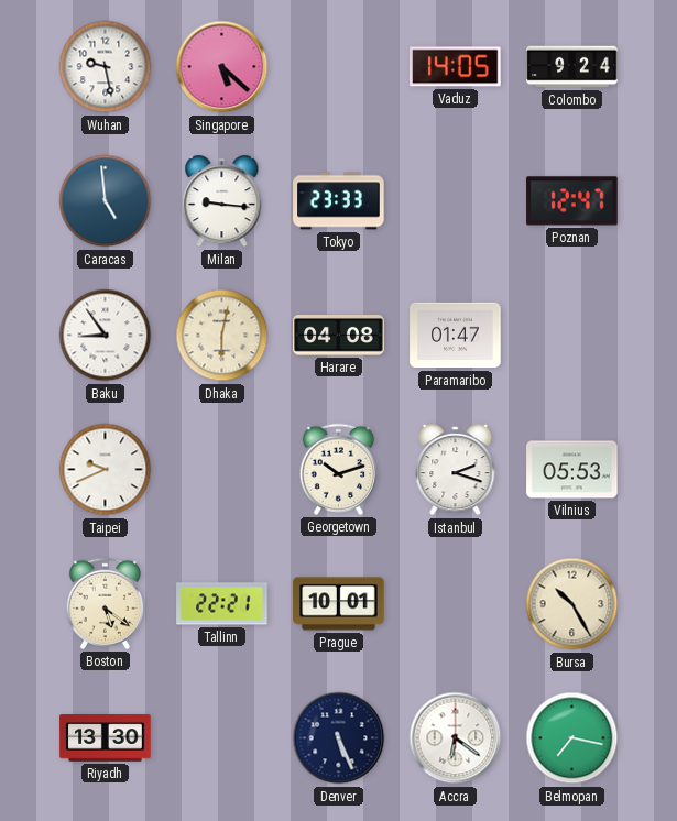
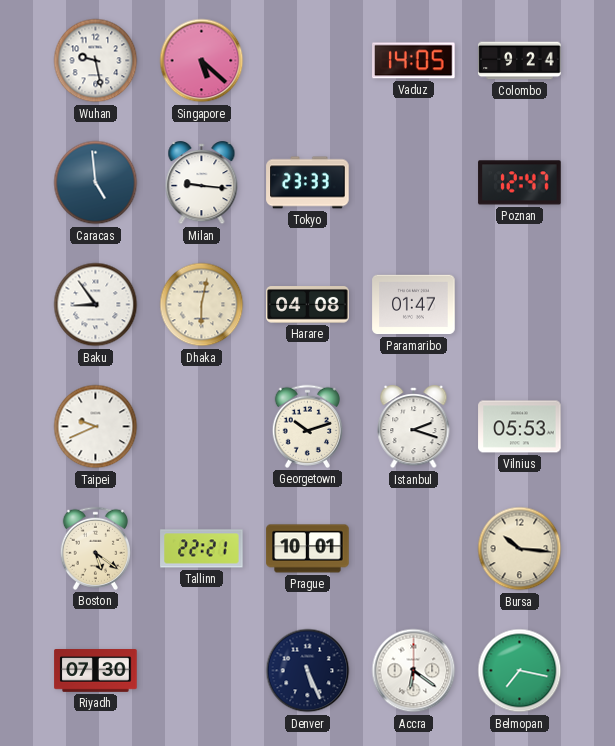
Bursa: 10:25 -> 10:16
Riyadh: 13:30 -> 07:30
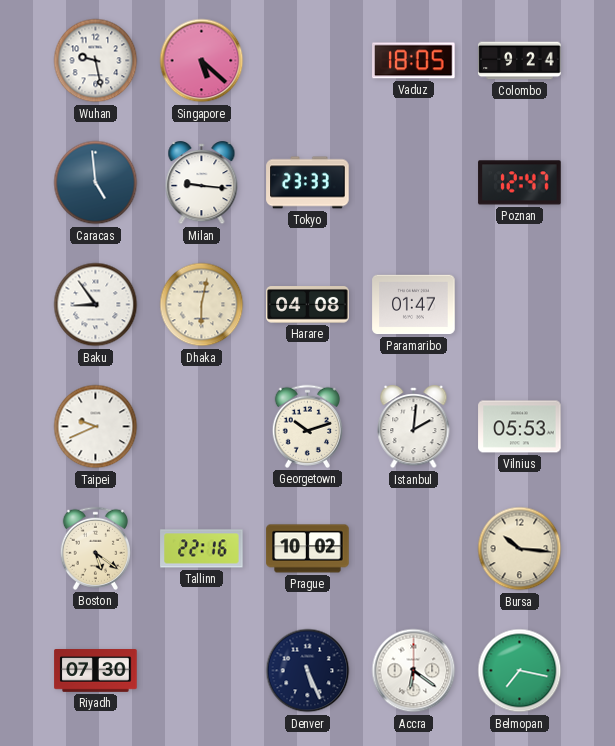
Vaduz: 14:05 -> 18:05
Istanbul: 2:18 -> 2:01
Tallinn: 22:21 -> 22:16
Prague: 10:01 -> 10:02
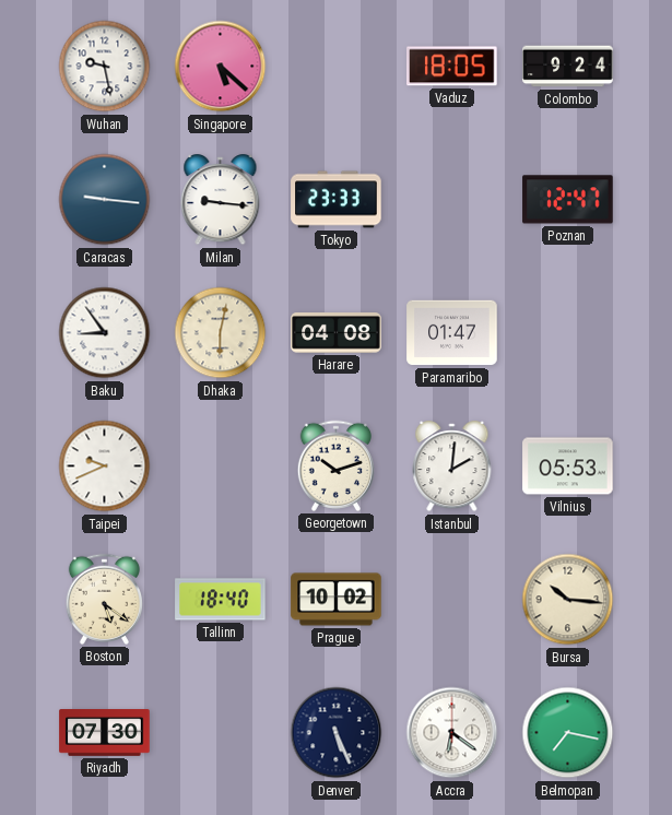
Caracas: 4:59 -> 9:16
Tallinn: 22:16 -> 18:40
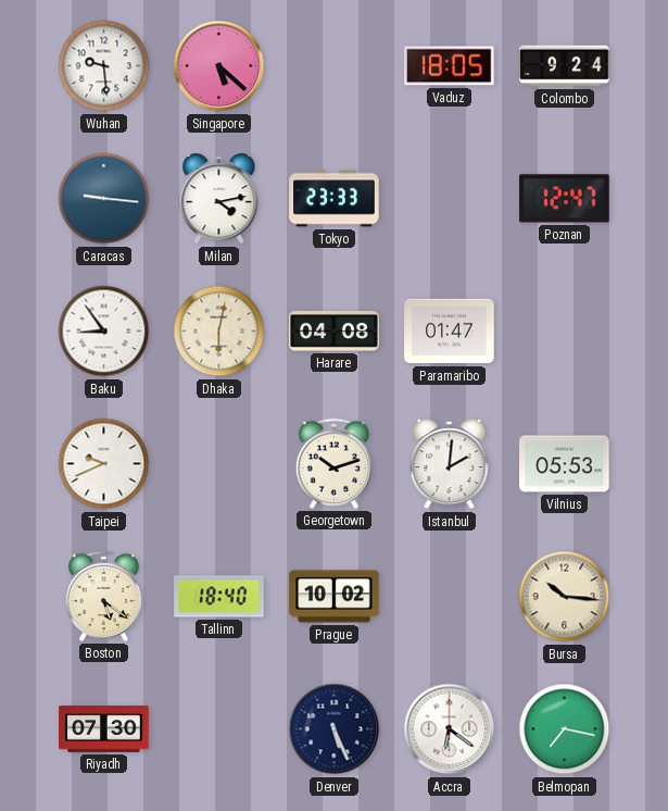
Wuhan: 9:28 -> 9:29
Milan: 9:16 -> 4:13
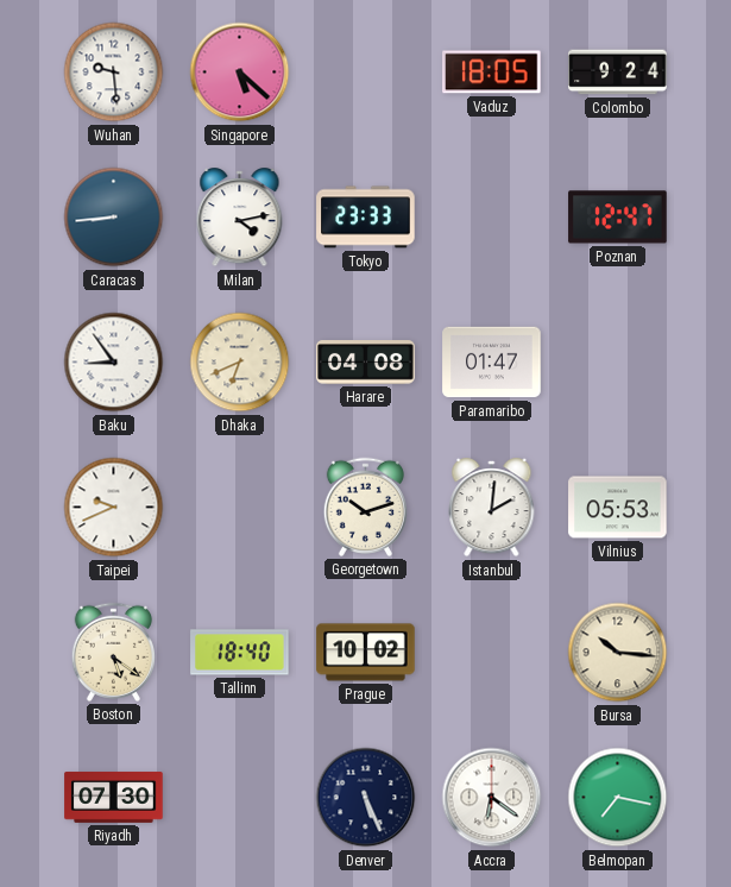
Caracas: 9:16 -> 8:44
Dhaka: 6:02 -> 6:41
